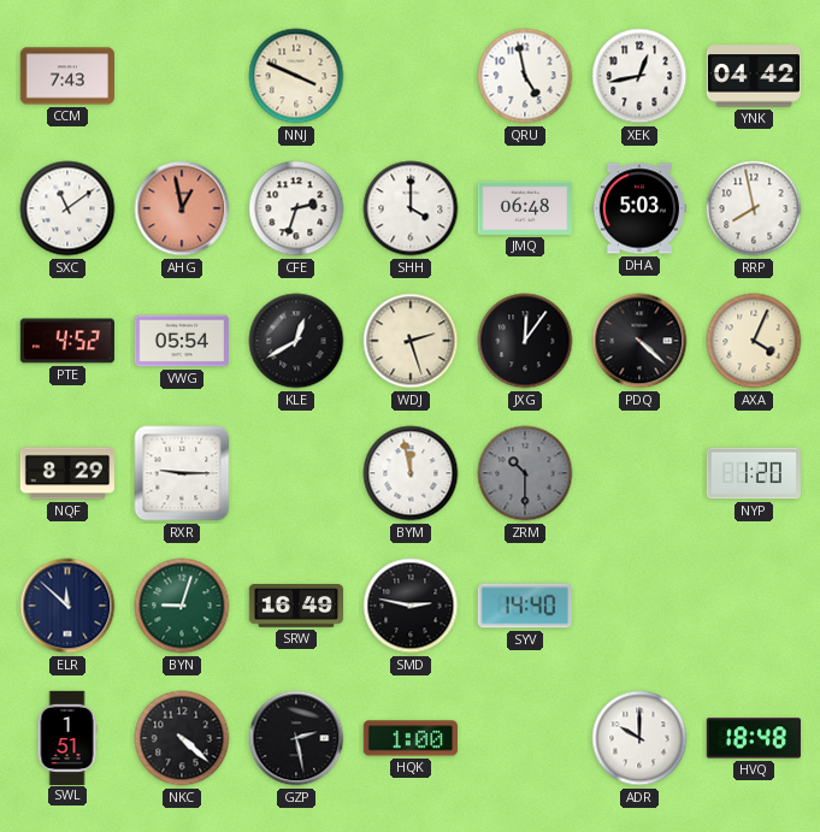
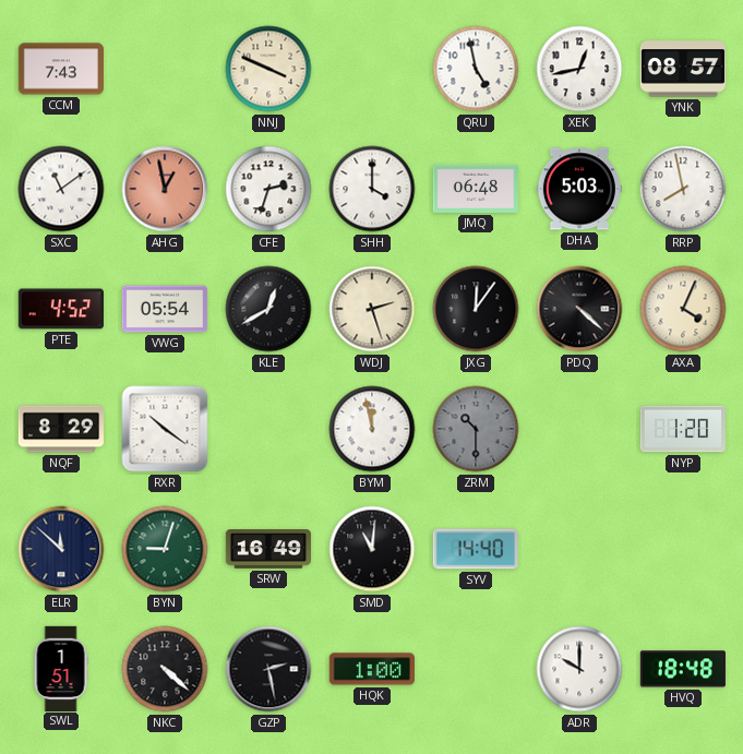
YNK: 04:42 -> 08:57
RXR: 9:15 -> 10:21
SMD: 2:47 -> 11:01
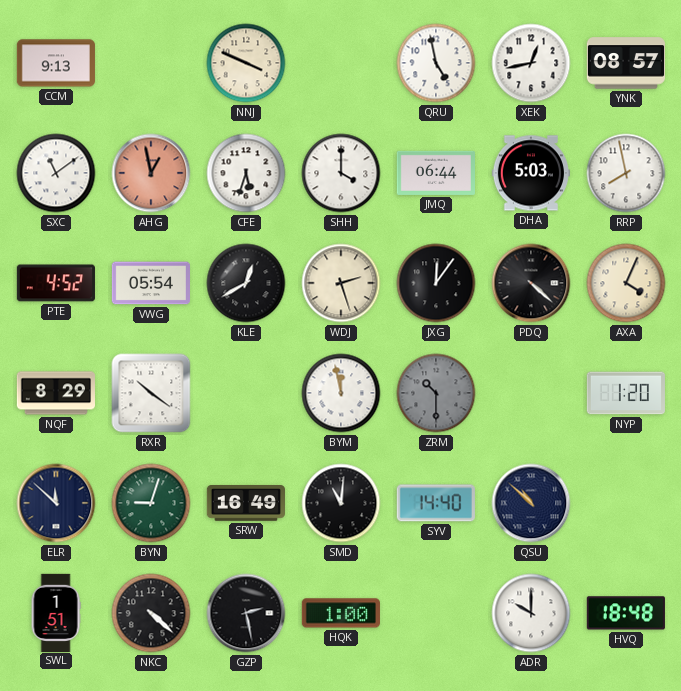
CCM: 7:43 -> 9:13
CFE: 2:33 -> 5:33
JMQ: 06:48 -> 06:44
QSU: none -> 10:52
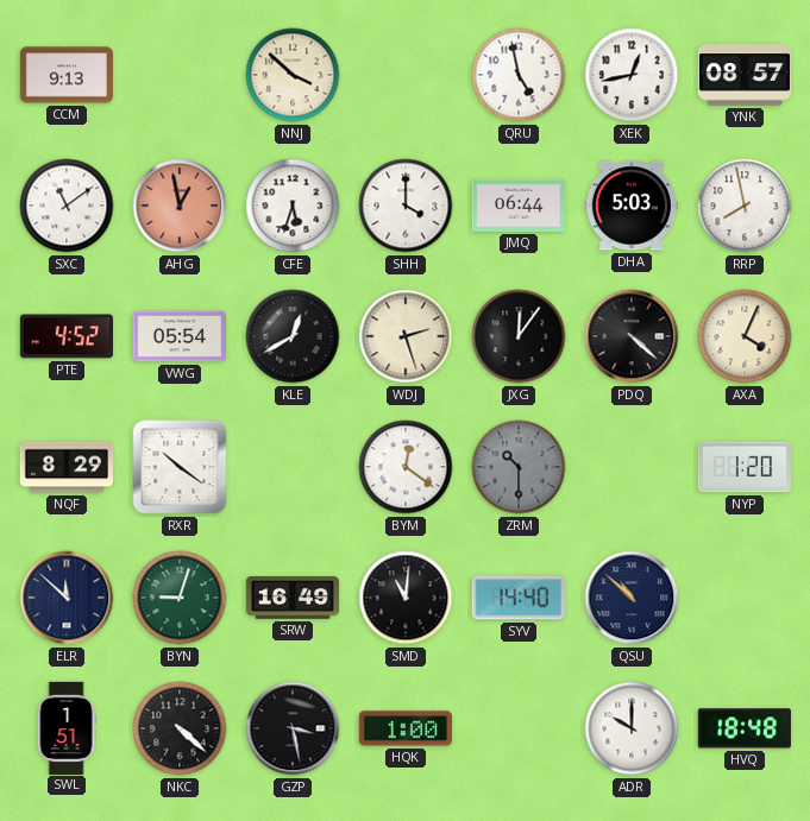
NNJ: 3:49 -> 3:52
BYM: 11:58 -> 12:21
GZP: 2:28 -> 3:28
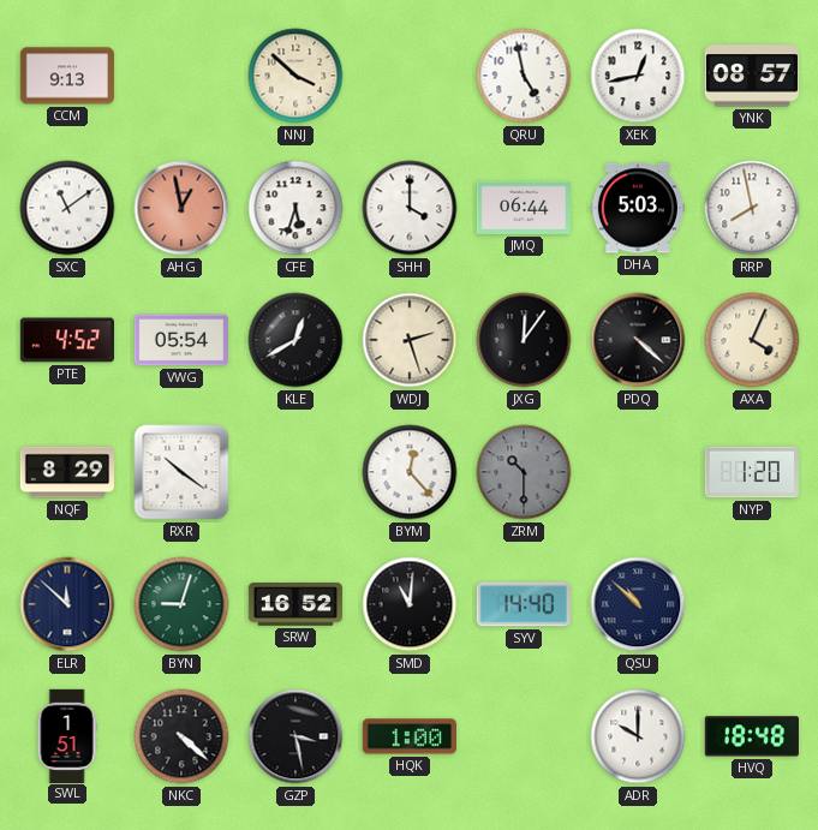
BYM: 12:21 -> 12:23
SRW: 16:49 -> 16:52
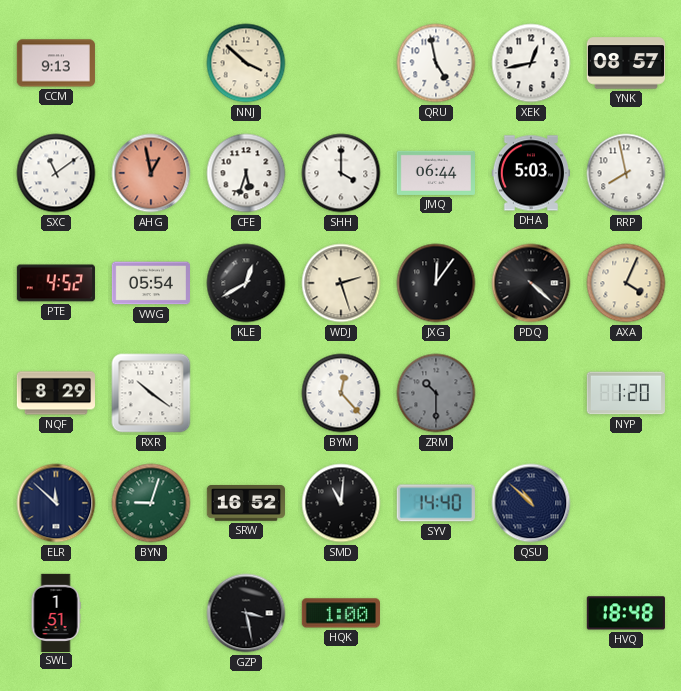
NKC: 4:22 -> none
ADR: 10:00 -> none
